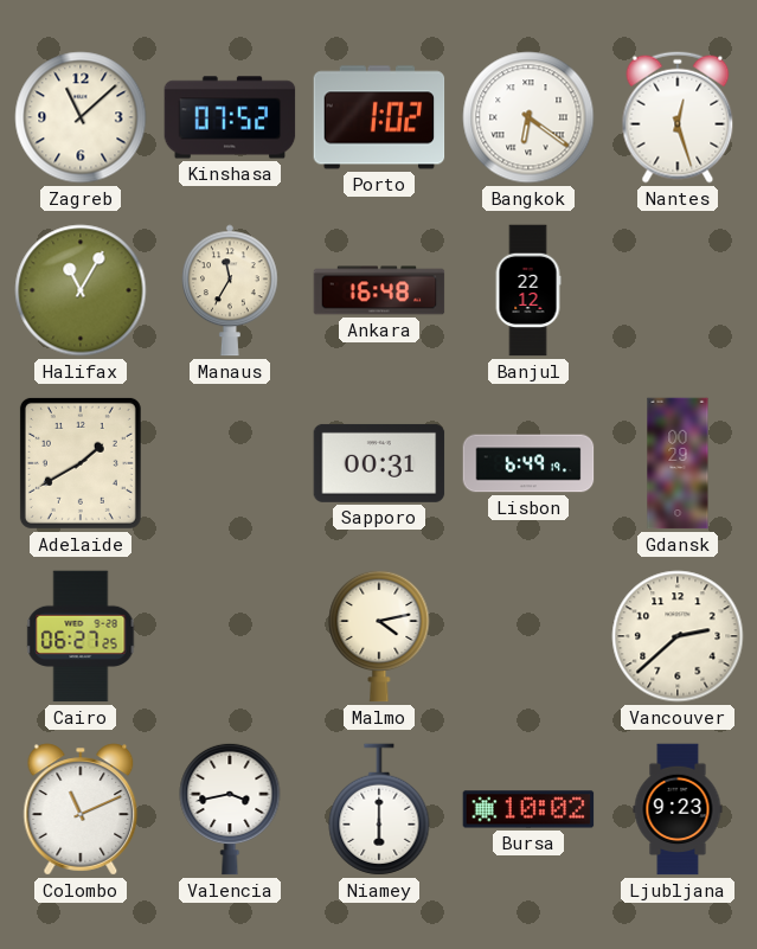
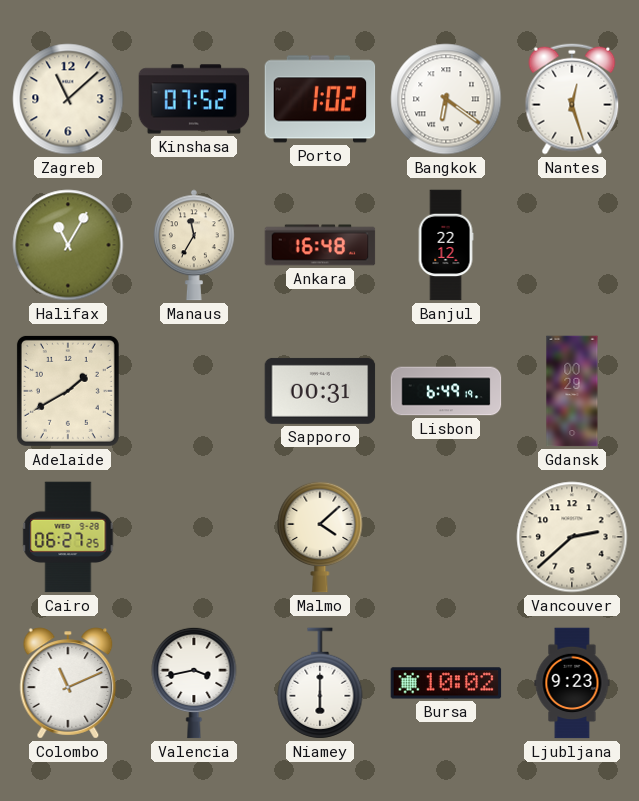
Malmo: 4:13 -> 4:08
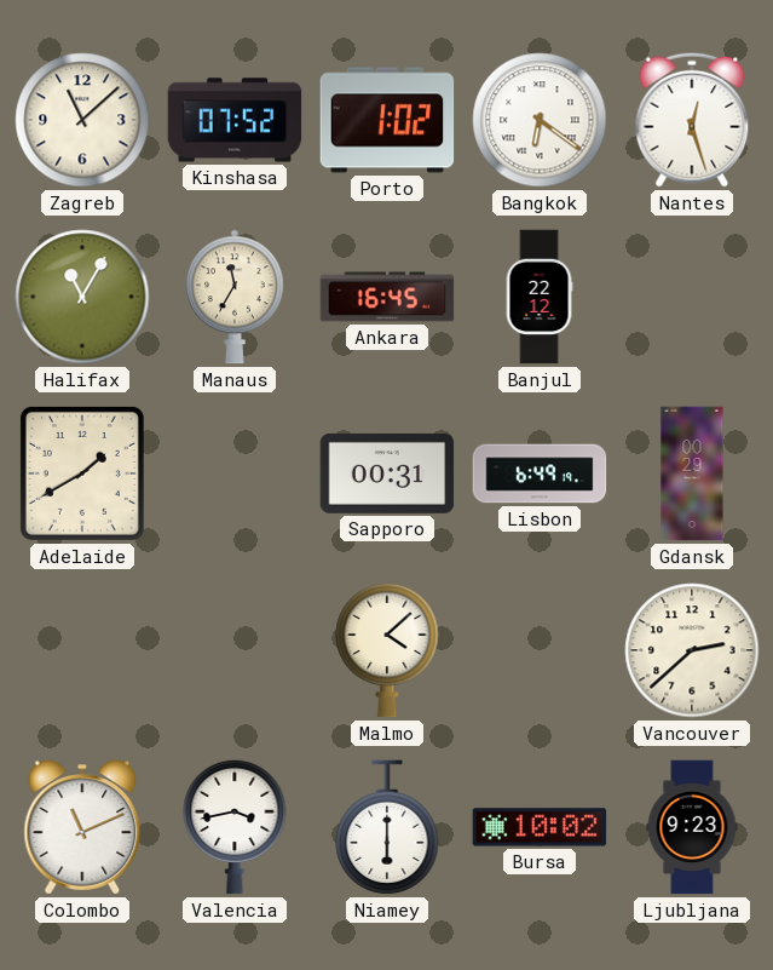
Ankara: 16:48 -> 16:45
Cairo: 06:27 -> none
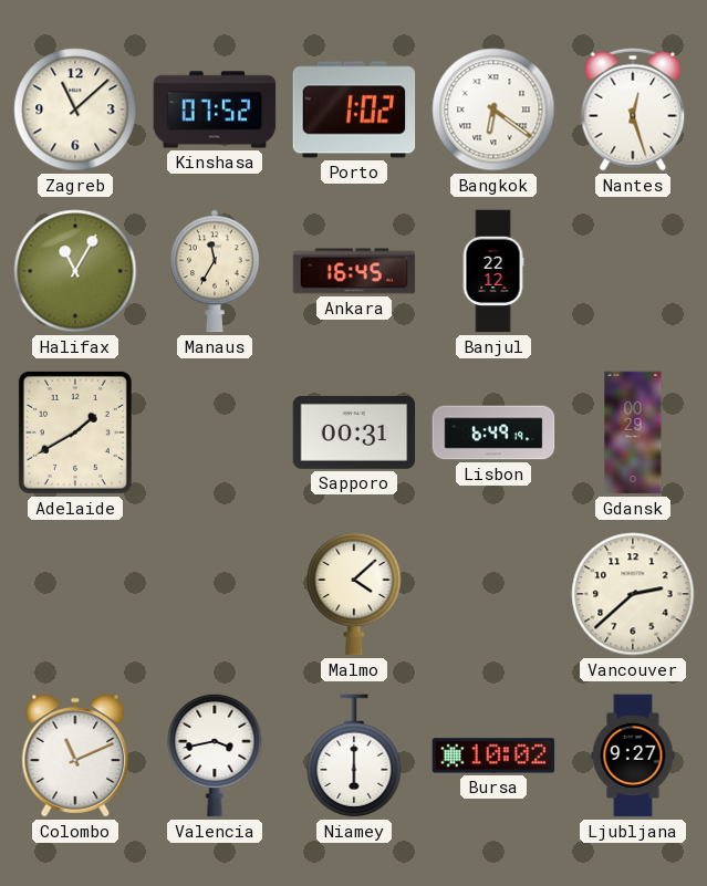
Ljubljana: 9:23 -> 9:27
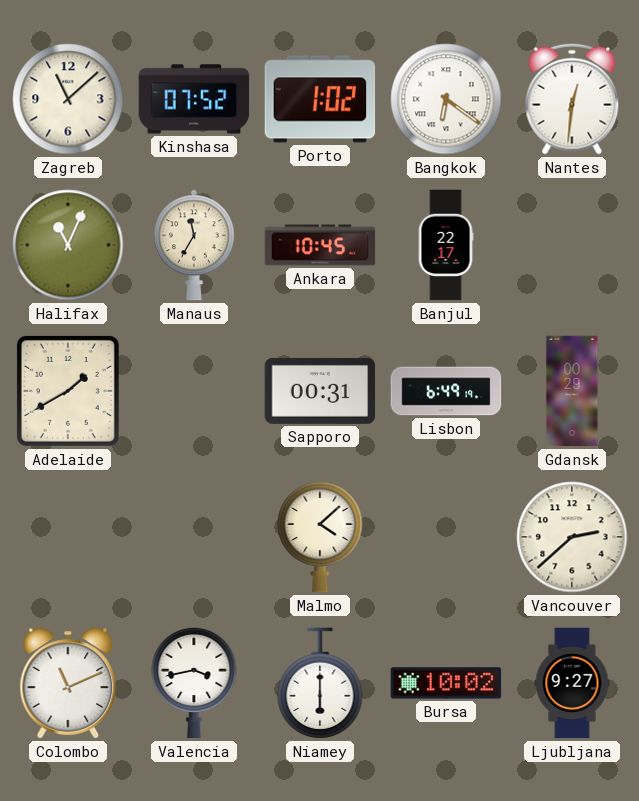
Nantes: 12:27 -> 12:31
Halifax: 11:05 -> 11:04
Ankara: 16:45 -> 10:45
Banjul: 22:12 -> 22:17
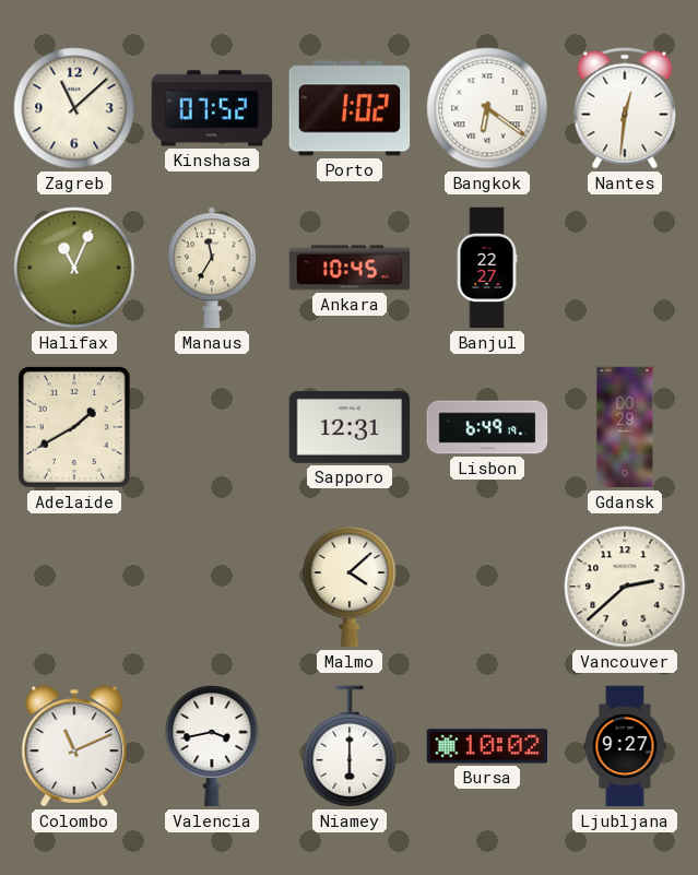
Banjul: 22:17 -> 22:27
Sapporo: 00:31 -> 12:31
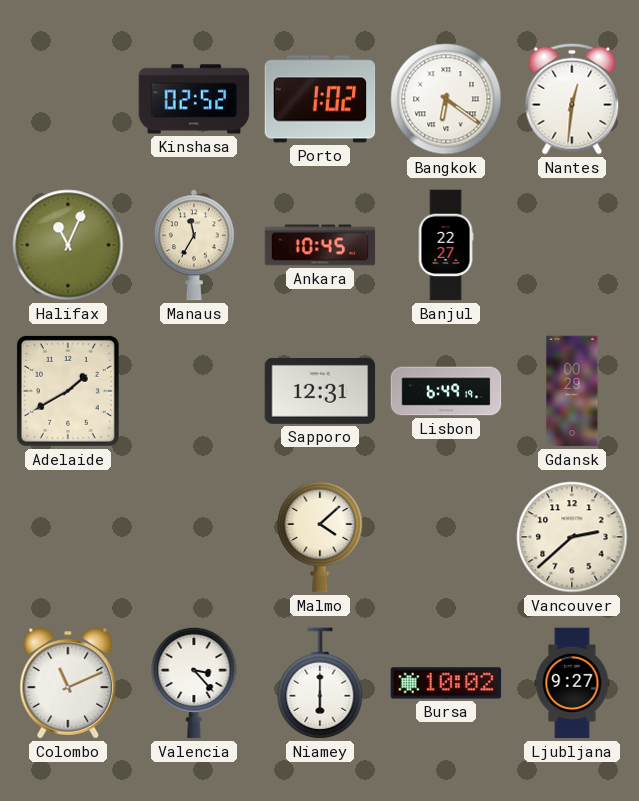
Zagreb: 11:08 -> none
Kinshasa: 07:52 -> 02:52
Valencia: 3:43 -> 3:23
